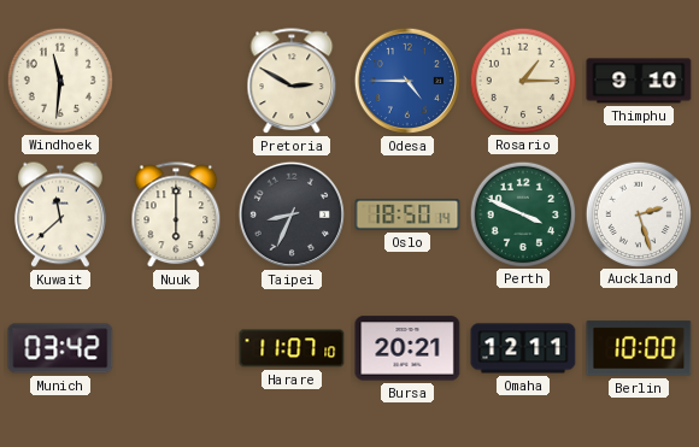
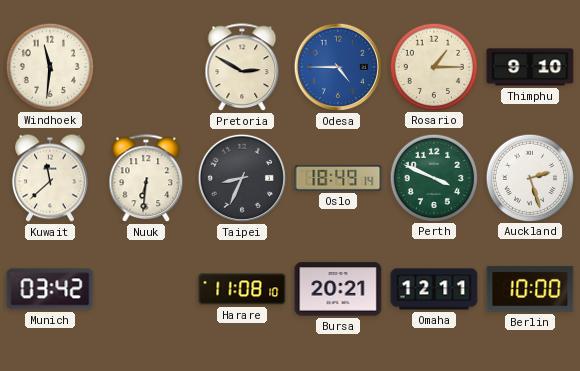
Nuuk: 6:00 -> 6:31
Oslo: 18:50 -> 18:49
Harare: 11:07 -> 11:08
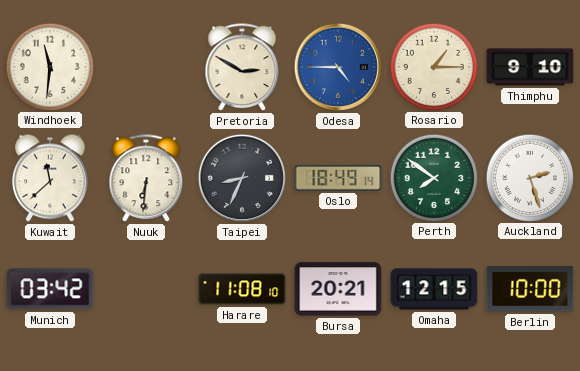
Perth: 3:49 -> 7:51
Omaha: 12:11 -> 12:15
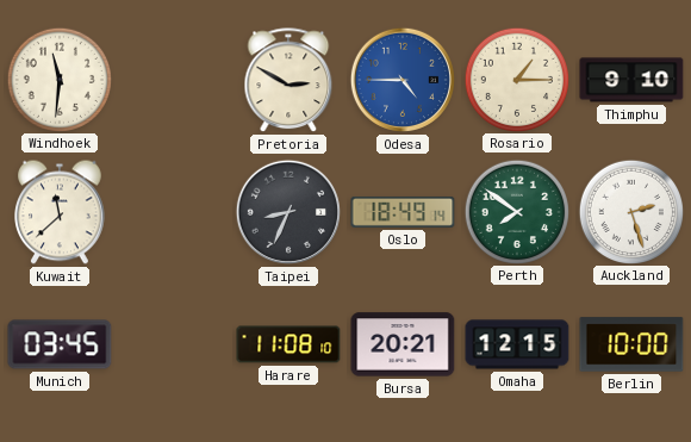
Nuuk: 6:31 -> none
Munich: 03:42 -> 03:45
